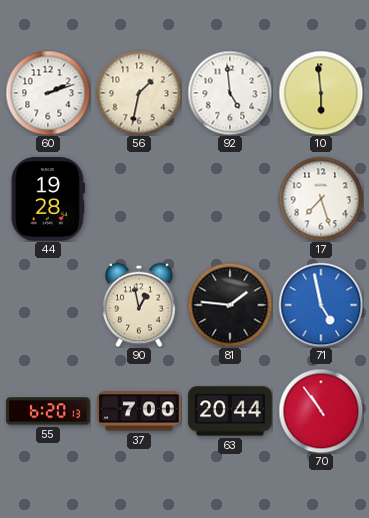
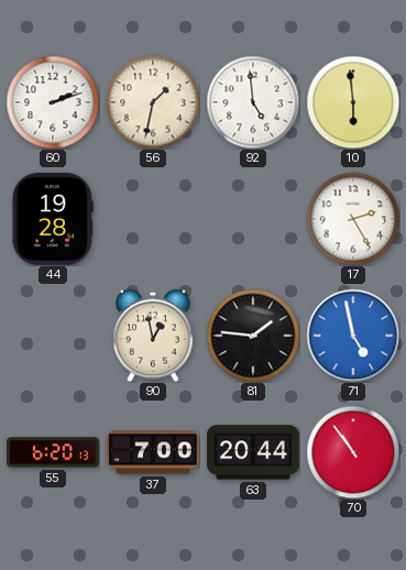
17: 7:27 -> 2:25
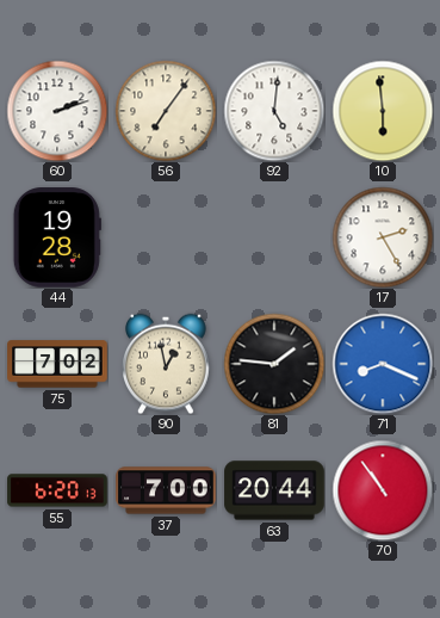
56: 1:32 -> 7:06
92: 4:59 -> 5:01
75: none -> 7:02
71: 4:58 -> 8:19
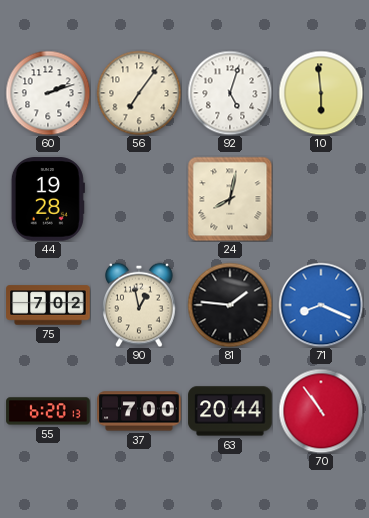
92: 5:01 -> 5:03
24: none -> 8:02
17: 2:25 -> none
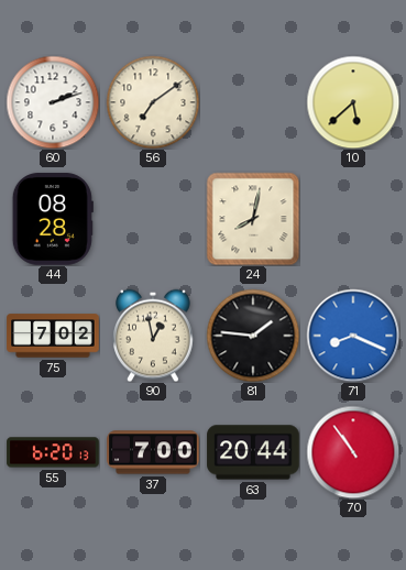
56: 7:06 -> 7:09
92: 5:03 -> none
10: 5:59 -> 5:38
44: 19:28 -> 08:28
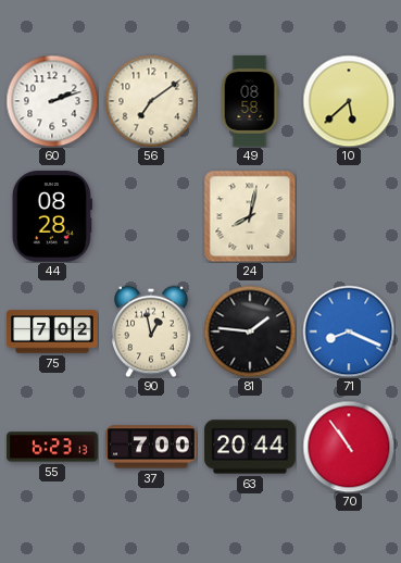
49: none -> 08:58
55: 6:20 -> 6:23
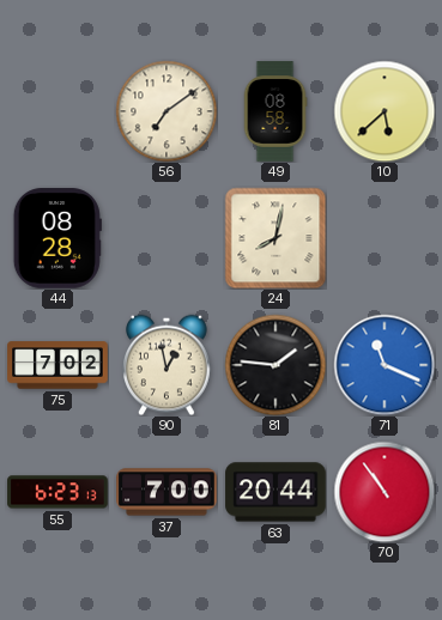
60: 2:12 -> none
71: 8:19 -> 11:19
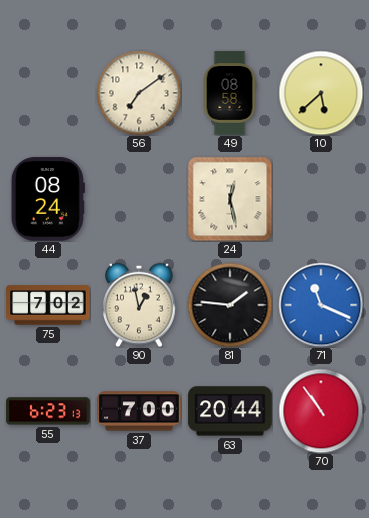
44: 08:28 -> 08:24
24: 8:02 -> 12:28
